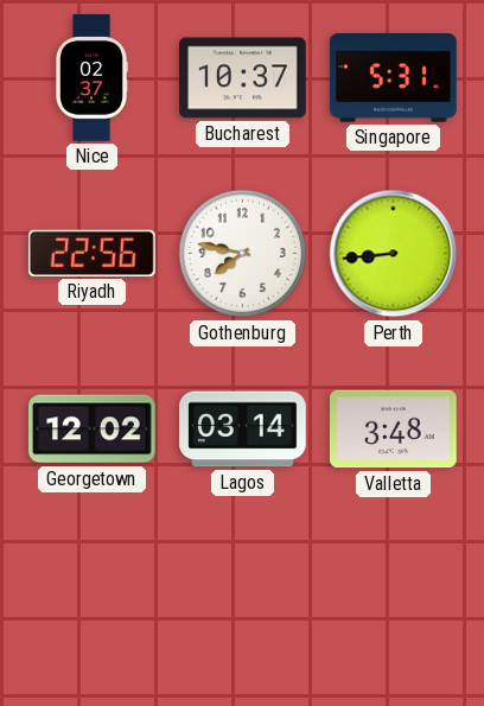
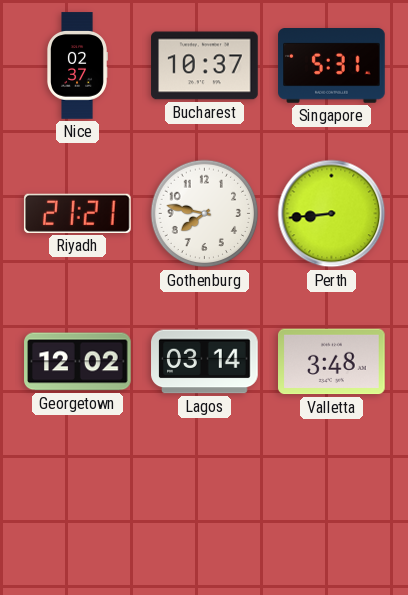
Riyadh: 22:56 -> 21:21
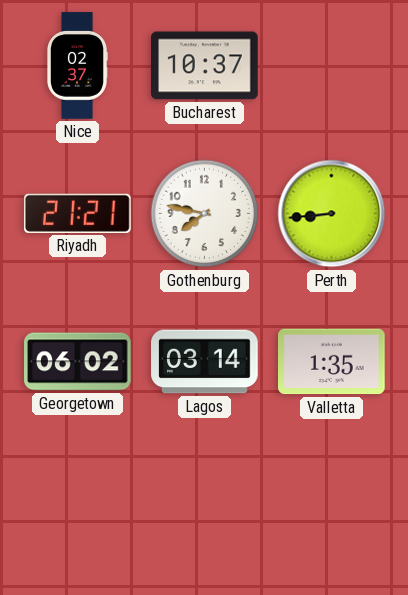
Singapore: 5:31 -> none
Georgetown: 12:02 -> 06:02
Valletta: 3:48 -> 1:35
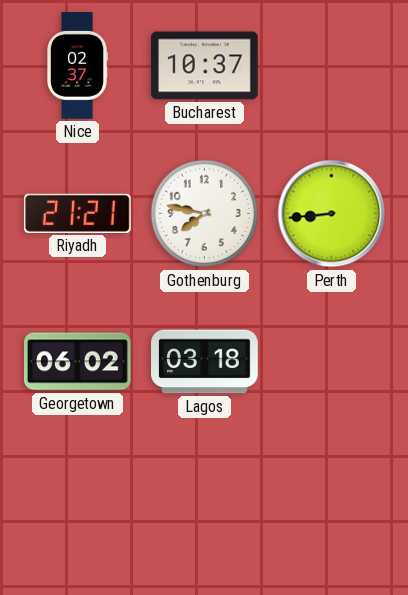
Lagos: 03:14 -> 03:18
Valletta: 1:35 -> none
